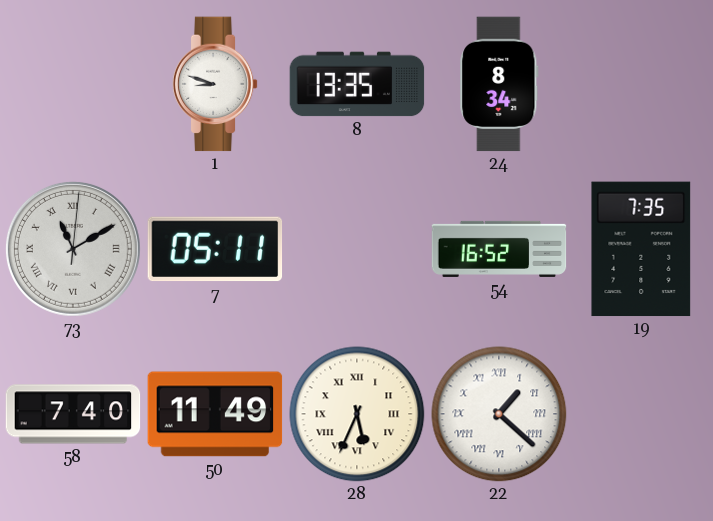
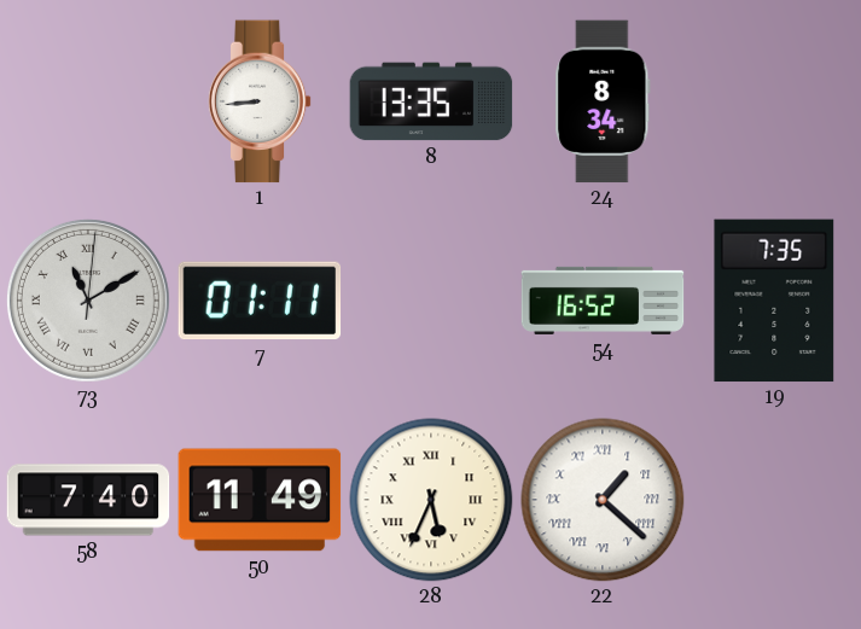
1: 8:48 -> 8:44
7: 05:11 -> 01:11
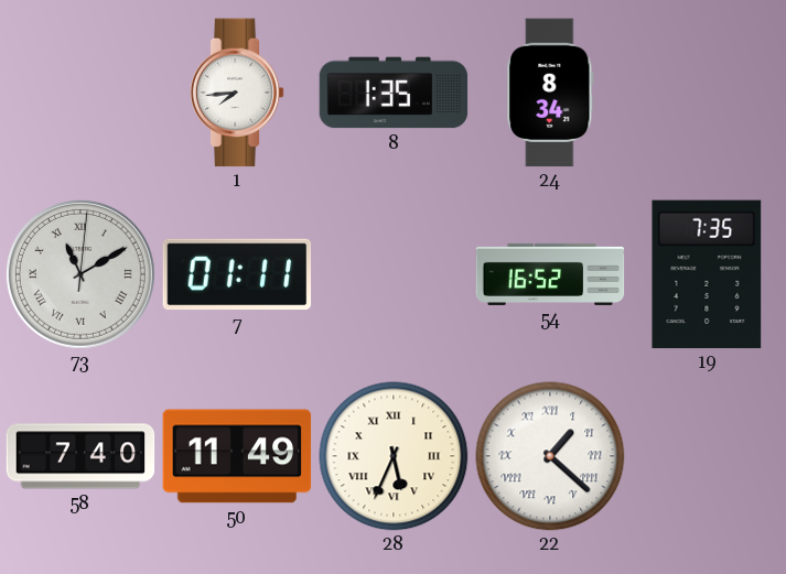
1: 8:44 -> 7:44
8: 13:35 -> 1:35
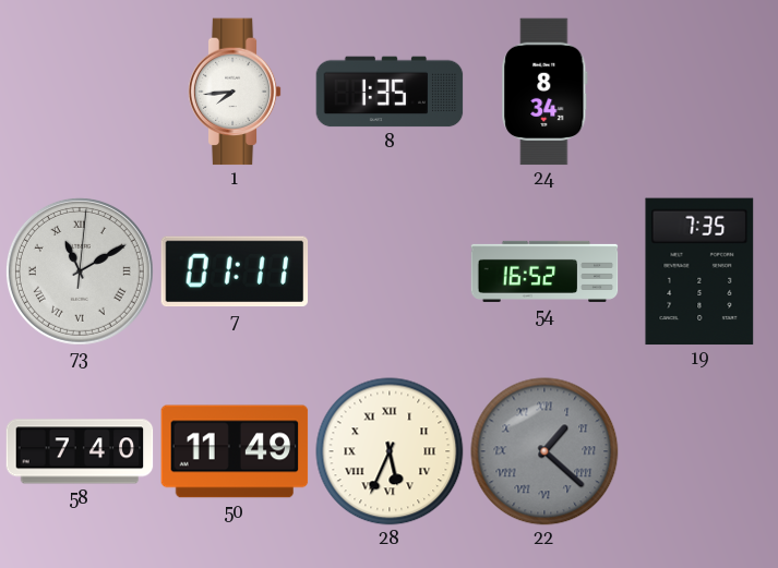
22 dial: white -> grey
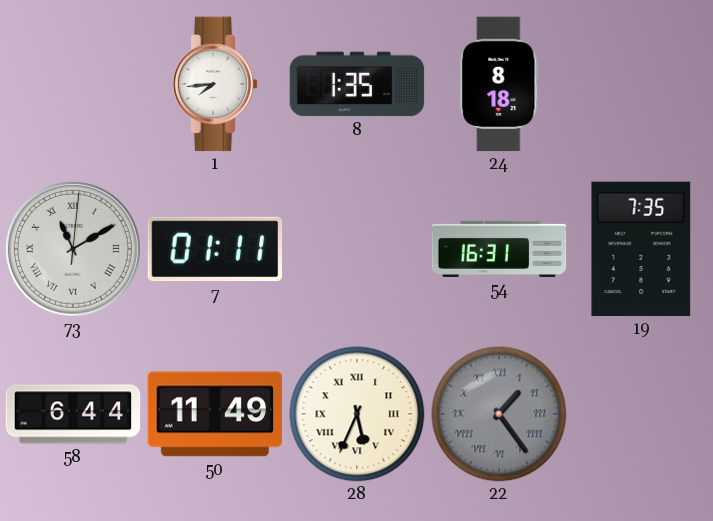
24: 8:34 -> 8:18
54: 16:52 -> 16:31
58: 7:40 -> 6:44
22: 1:22 -> 1:24
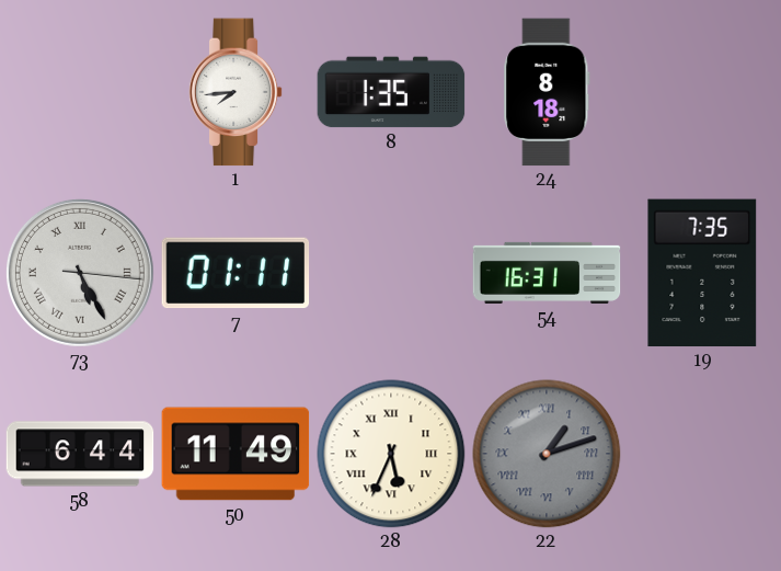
73: 11:10 -> 5:25
22: 1:24 -> 1:12
